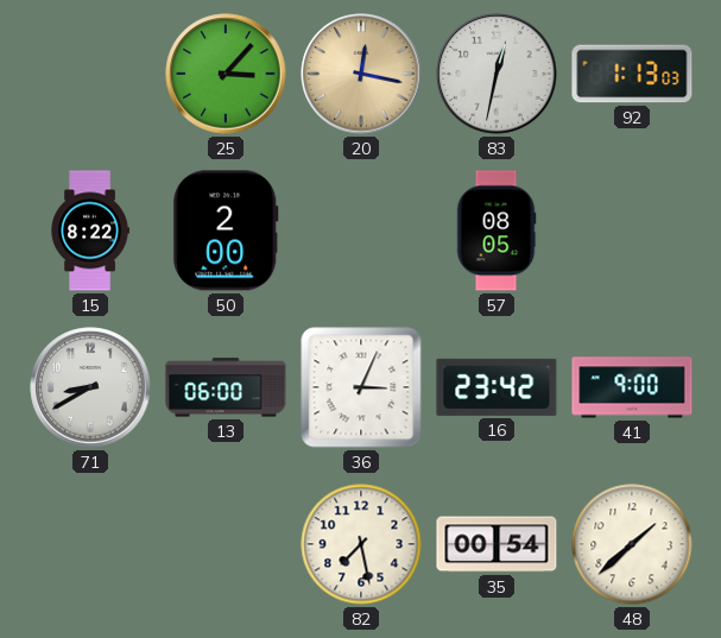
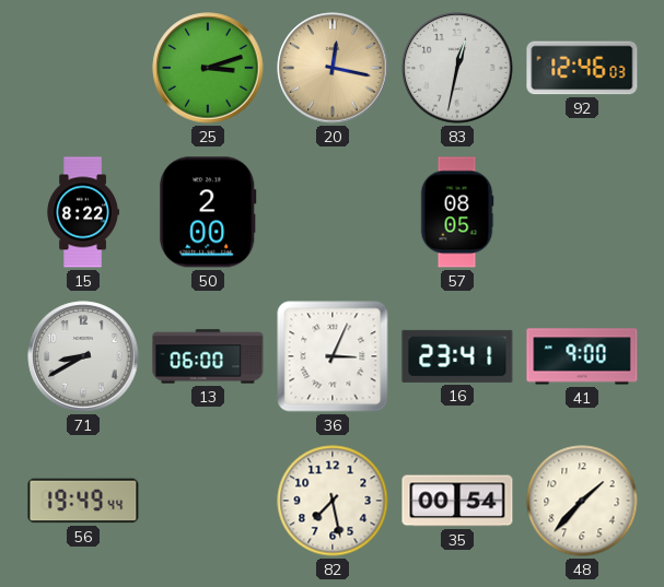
25: 3:07 -> 3:12
92: 1:13 -> 12:46
16: 23:42 -> 23:41
56: none -> 19:49
48: 1:38 -> 1:37
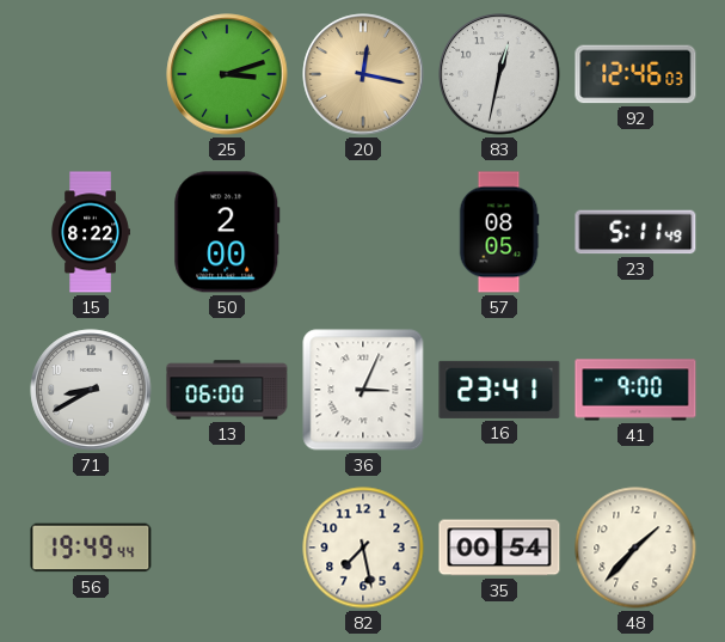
23: none -> 5:11
